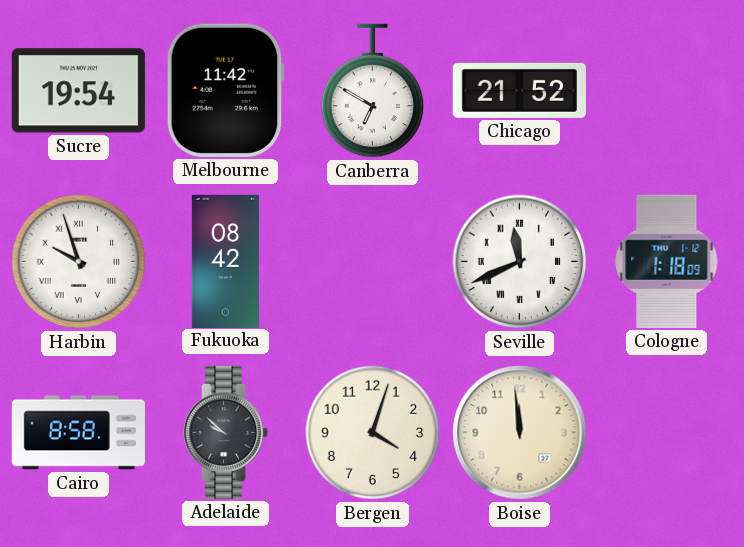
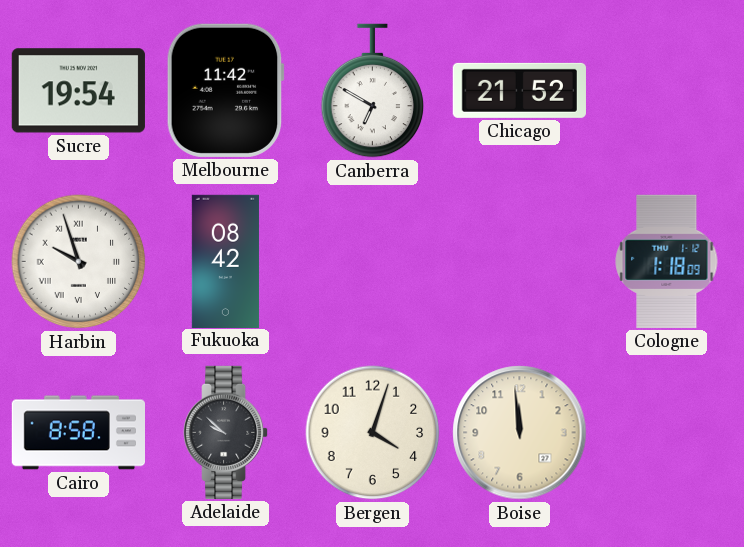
Seville: 11:41 -> none
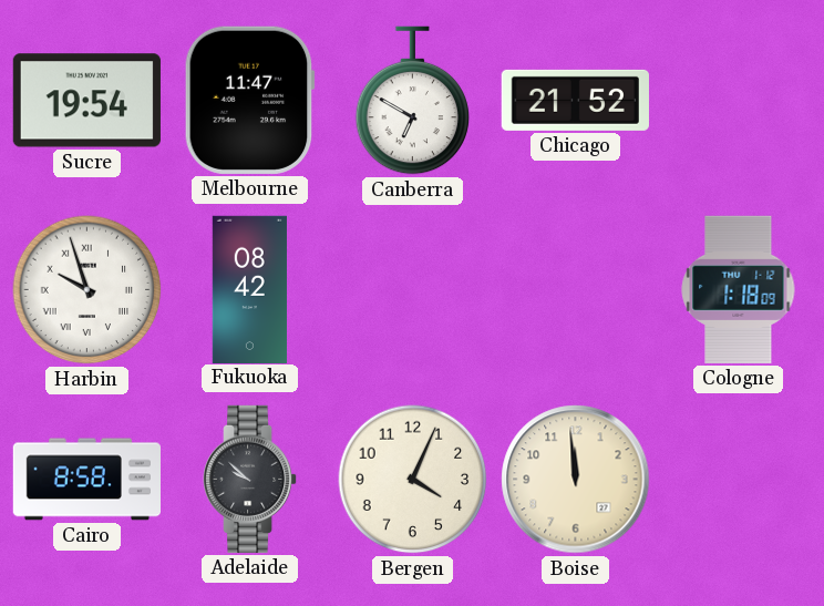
Melbourne: 11:42 -> 11:47
Bergen: 4:03 -> 4:04
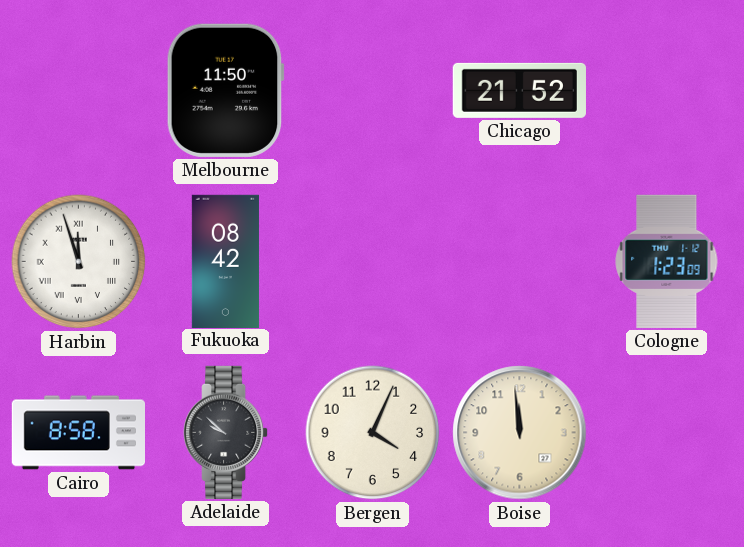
Sucre: 19:54 -> none
Melbourne: 11:47 -> 11:50
Canberra: 6:50 -> none
Harbin: 9:57 -> 11:57
Cologne: 1:18 -> 1:23
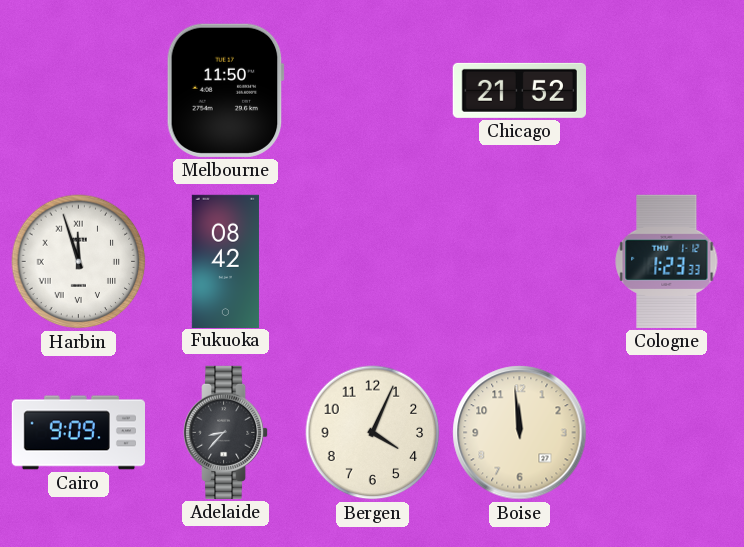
Cologne: 1:23:09 -> 1:23:33
Cairo: 8:58 -> 9:09
Adelaide: 9:52 -> 8:37
